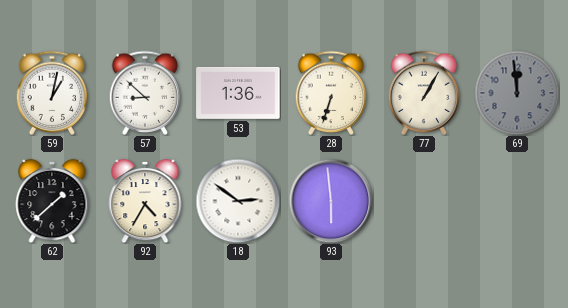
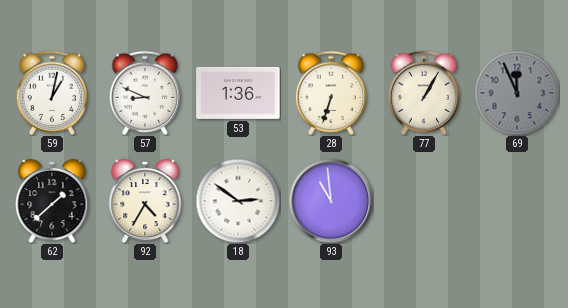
57: 8:52 -> 8:49
69: 11:59 -> 11:56
93: 5:59 -> 10:59
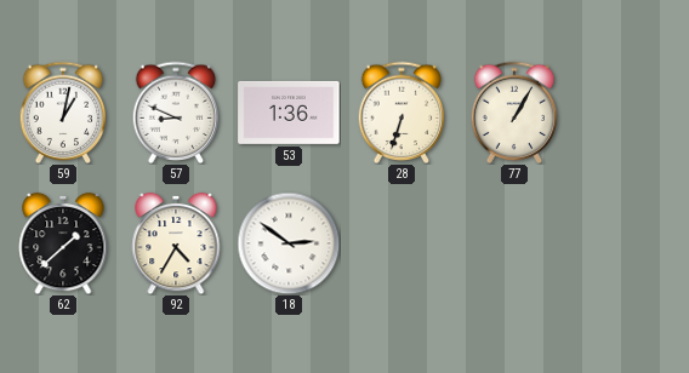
69: 11:56 -> none
93: 10:59 -> none
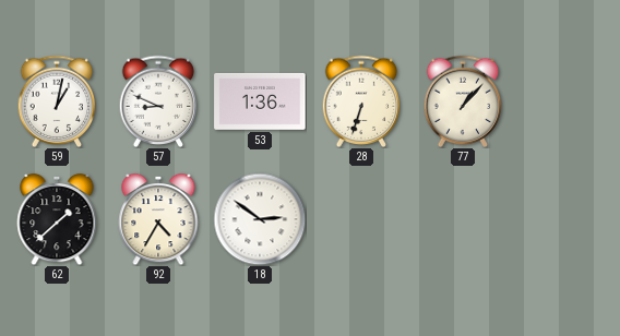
77: 1:05 -> 1:07
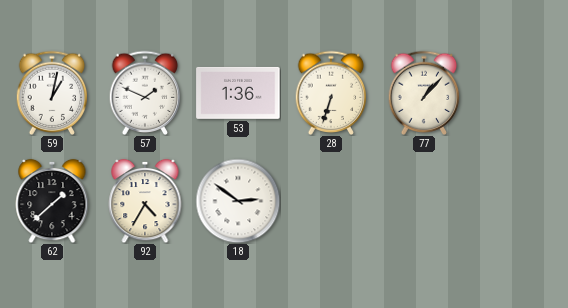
57: 8:49 -> 1:49
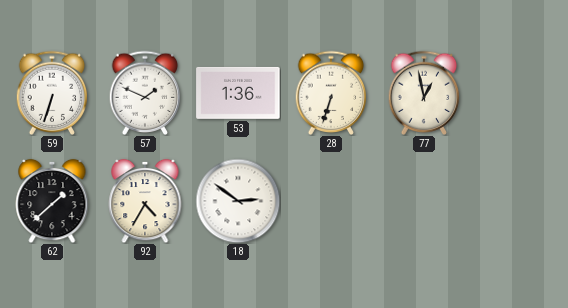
59: 1:02 -> 6:33
77: 1:07 -> 12:58
